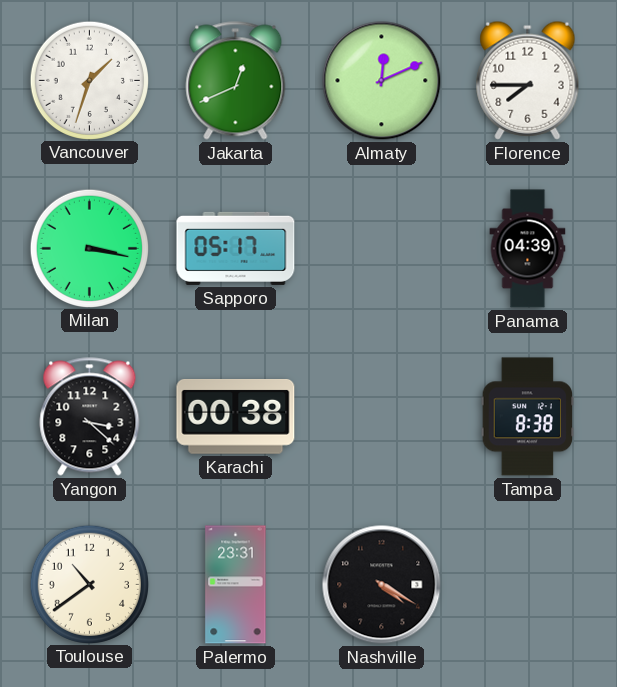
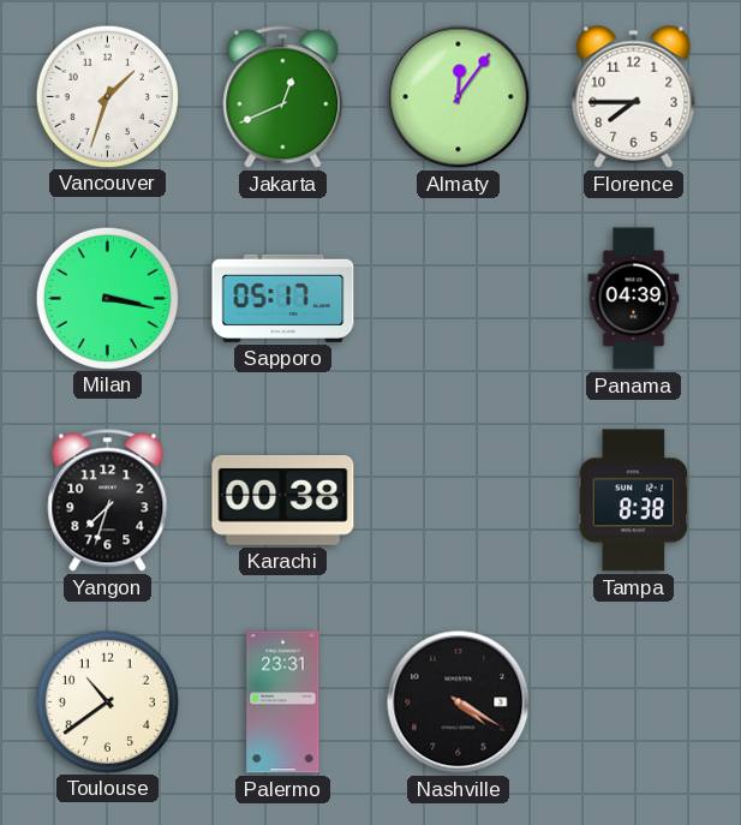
Almaty: 12:11 -> 12:06
Yangon: 3:22 -> 7:33
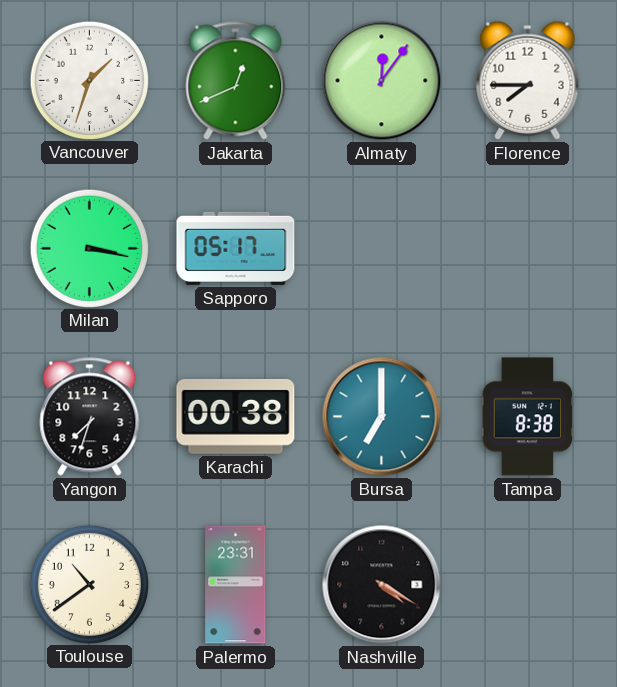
Panama: 04:39 -> none
Bursa: none -> 7:00
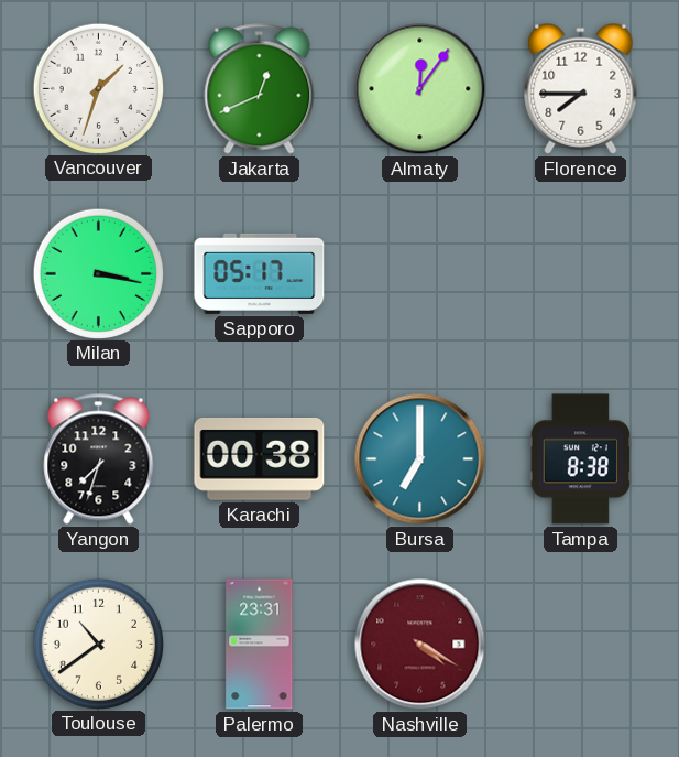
Nashville dial: black -> burgundy
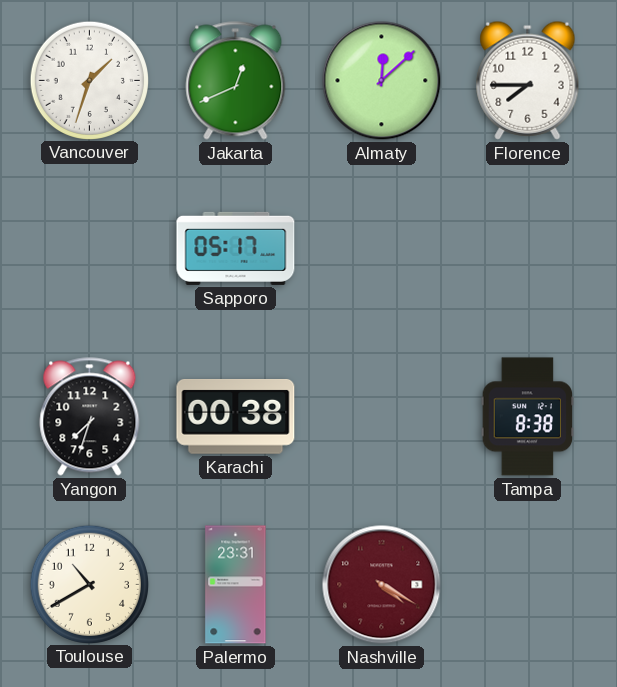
Almaty: 12:06 -> 12:08
Milan: 3:17 -> none
Bursa: 7:00 -> none
Toulouse: 10:39 -> 10:40
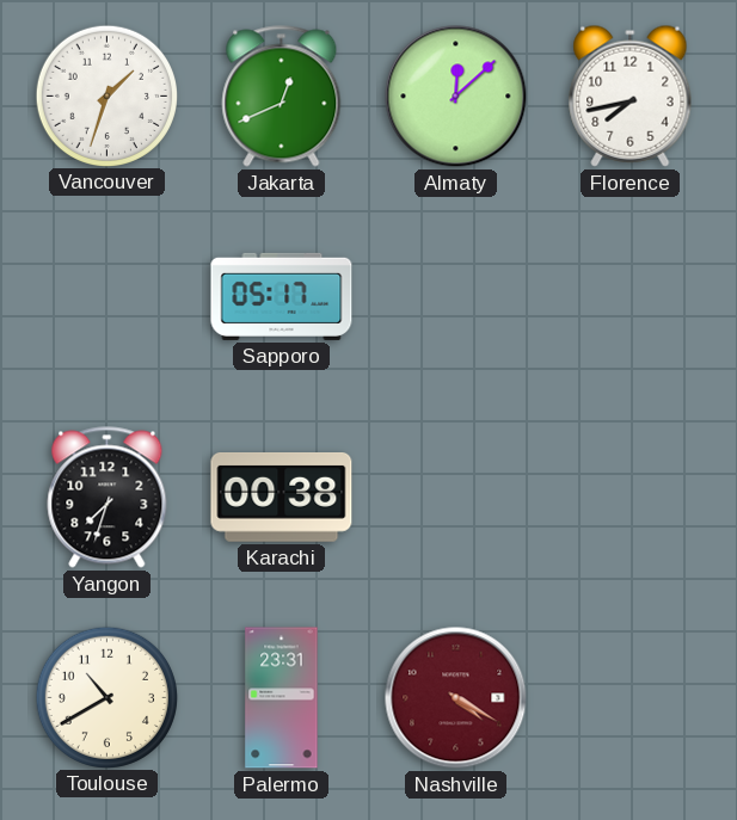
Florence: 7:45 -> 7:43
Tampa: 8:38 -> none
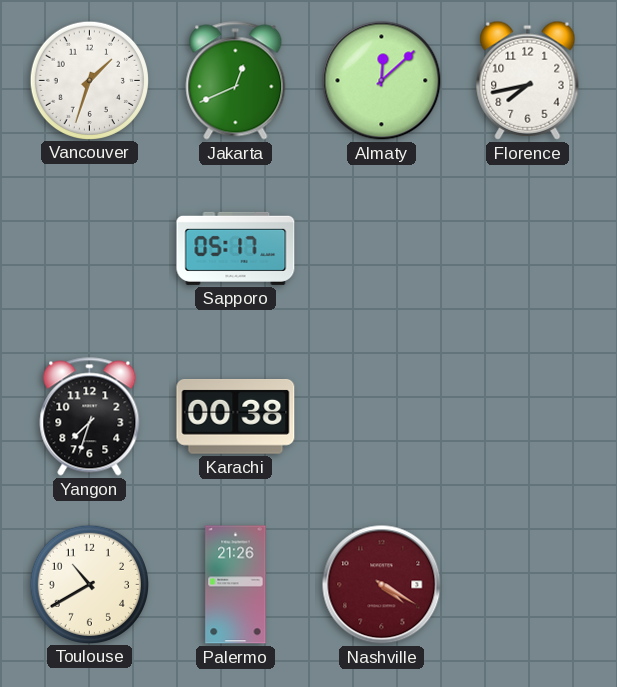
Palermo: 23:31 -> 21:26
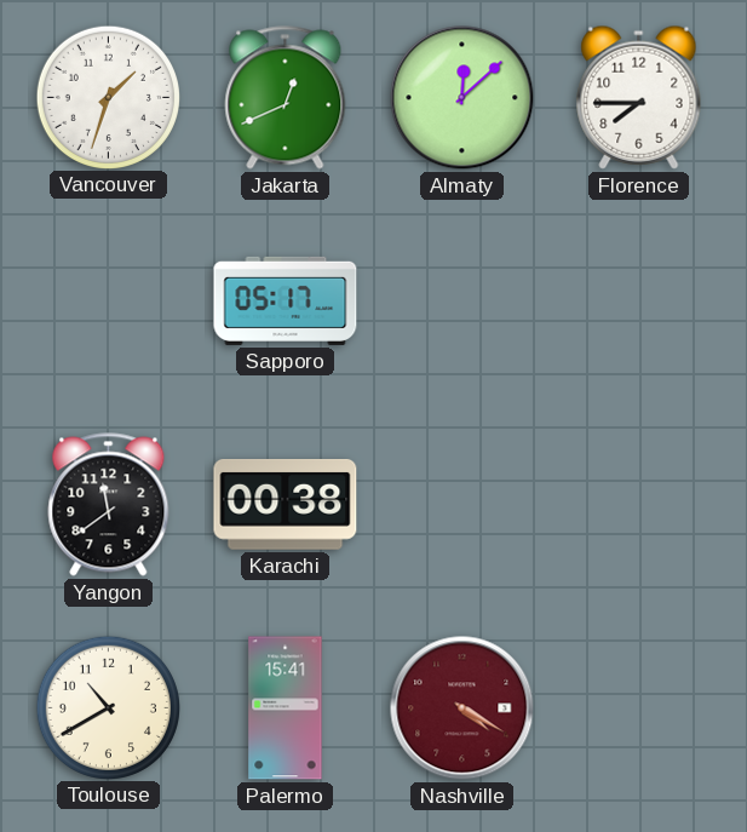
Florence: 7:43 -> 7:45
Yangon: 7:33 -> 11:39
Palermo: 21:26 -> 15:41
